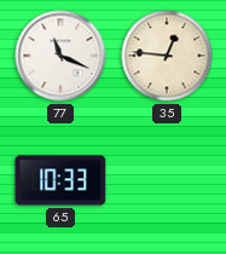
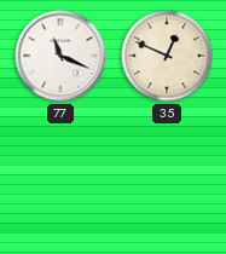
35: 12:46 -> 12:49
65: 10:33 -> none
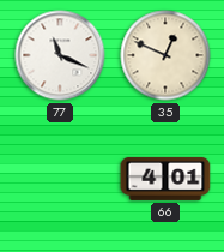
66: none -> 4:01
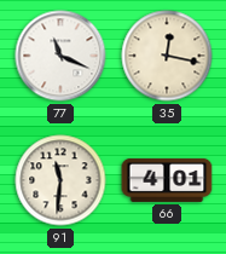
35: 12:49 -> 12:17
91: none -> 11:31
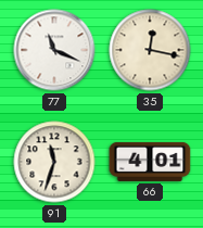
91: 11:31 -> 11:33
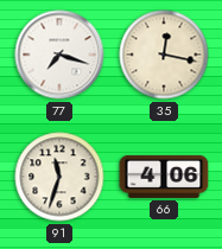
77: 11:19 -> 7:18
66: 4:01 -> 4:06
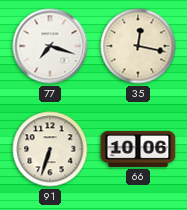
91: 11:33 -> 6:33
66: 4:06 -> 10:06
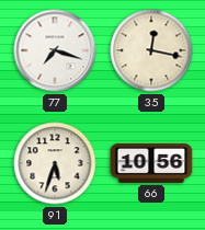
91: 6:33 -> 5:33
66: 10:06 -> 10:56
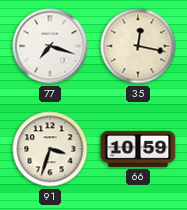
91: 5:33 -> 3:33
66: 10:56 -> 10:59
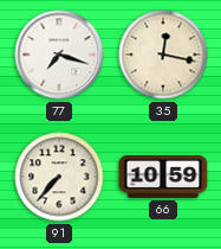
91: 3:33 -> 7:37
